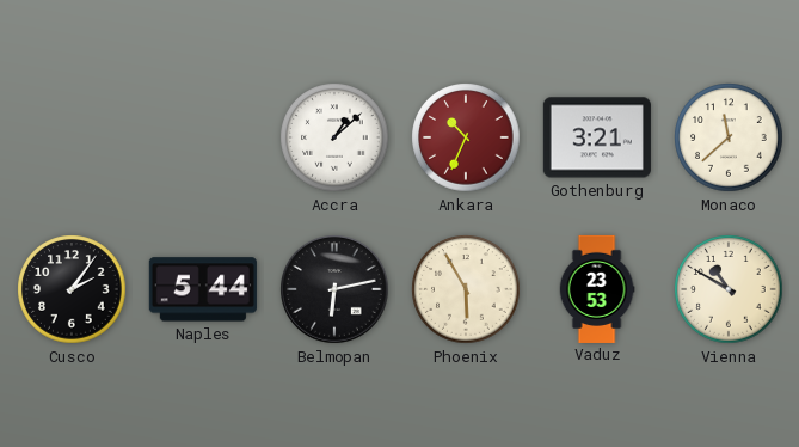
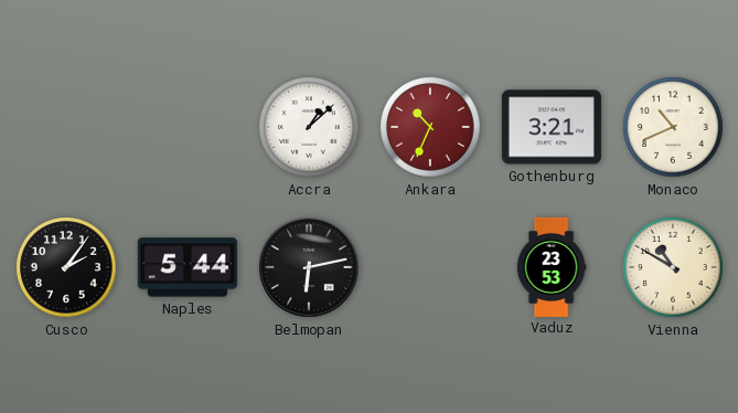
Monaco: 11:38 -> 10:41
Phoenix: 5:55 -> none
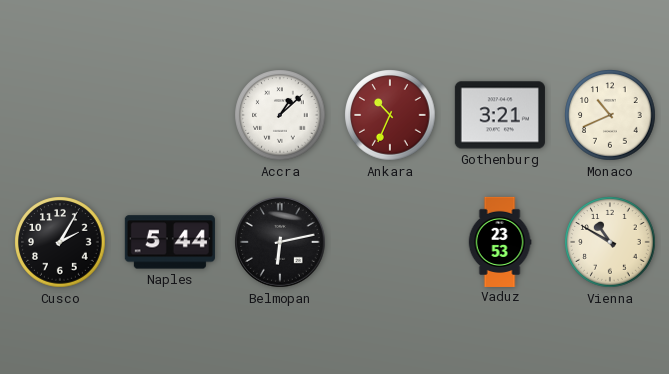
Cusco: 2:06 -> 2:05
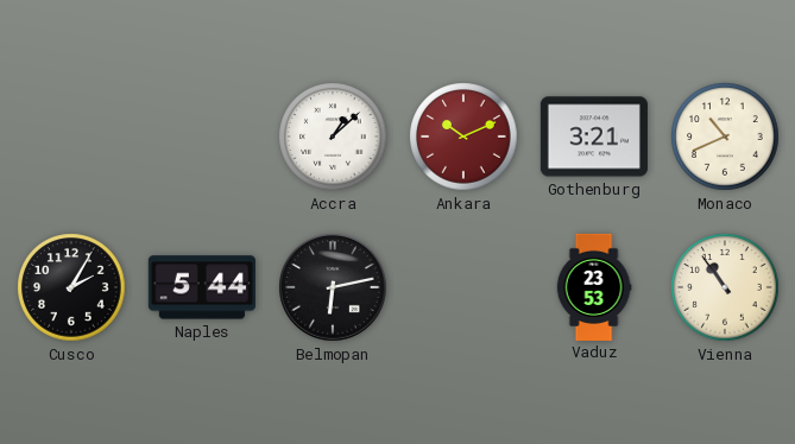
Ankara: 10:34 -> 10:11
Vienna: 10:50 -> 10:54
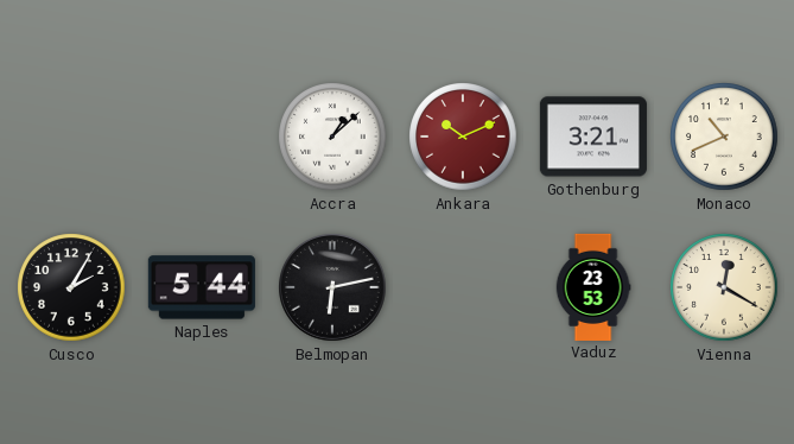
Vienna: 10:54 -> 12:20
